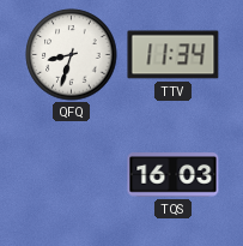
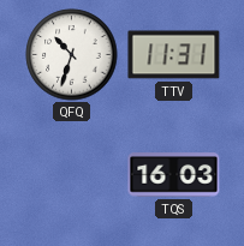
QFQ: 8:33 -> 10:33
TTV: 11:34 -> 11:31
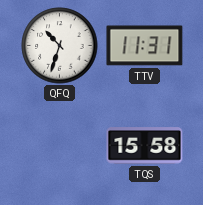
TQS: 16:03 -> 15:58
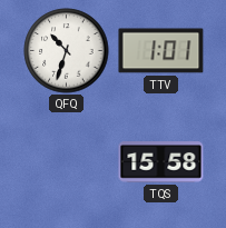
TTV: 11:31 -> 1:01
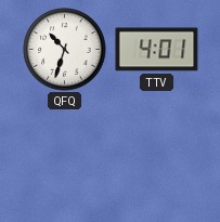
TTV: 1:01 -> 4:01
TQS: 15:58 -> none
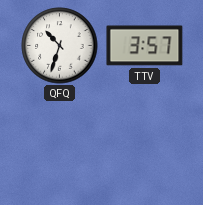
TTV: 4:01 -> 3:57
